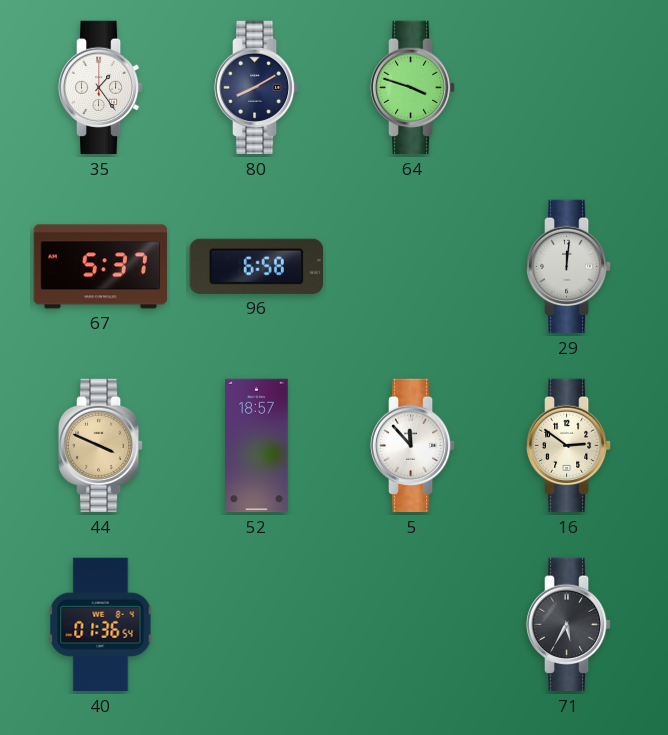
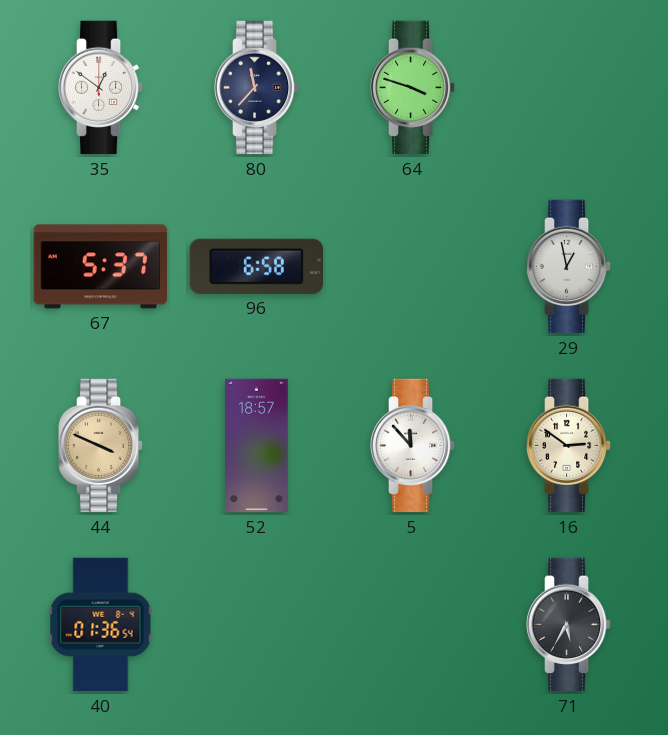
35: 1:24 -> 12:51
80: 8:10 -> 11:37
29: 12:01 -> 12:58
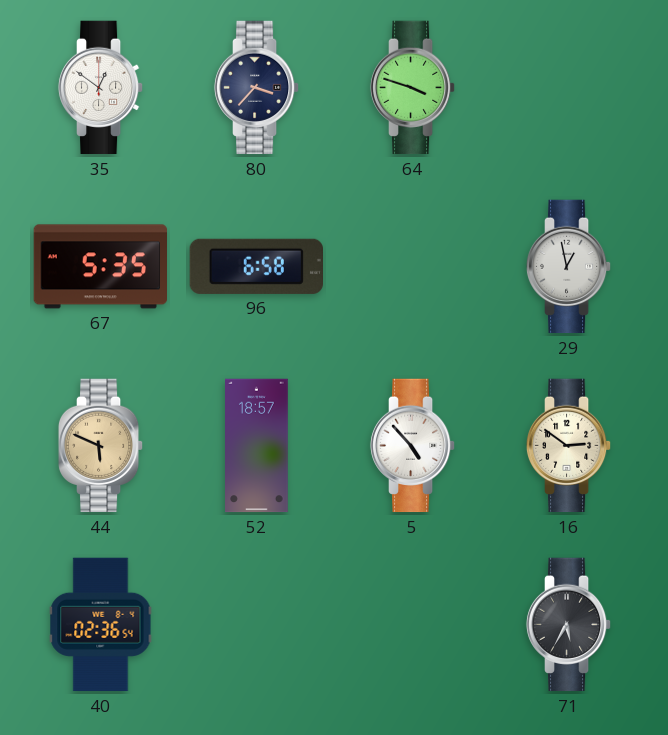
80: 11:37 -> 3:37
67: 5:37 -> 5:35
44: 3:49 -> 5:49
5: 11:53 -> 4:53
40: 01:36 -> 02:36
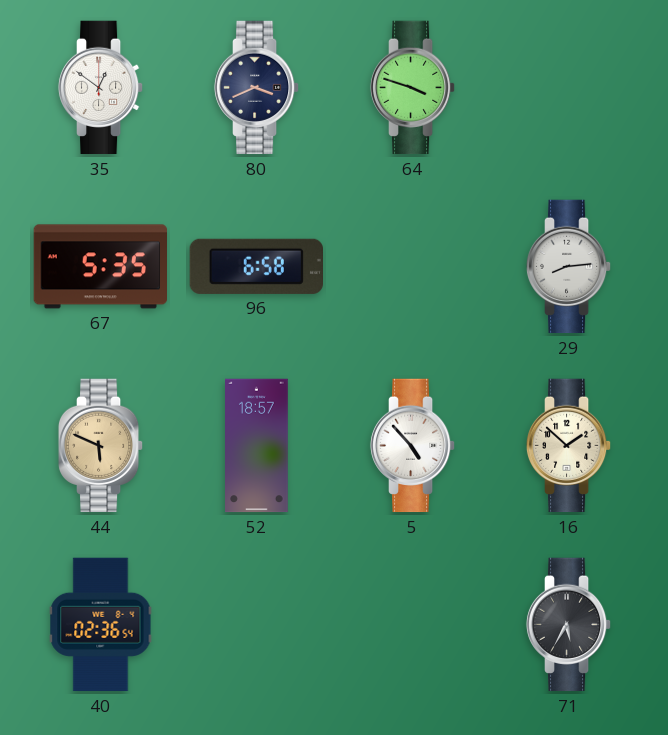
80: 3:37 -> 3:41
29: 12:58 -> 8:14
16: 2:51 -> 1:52
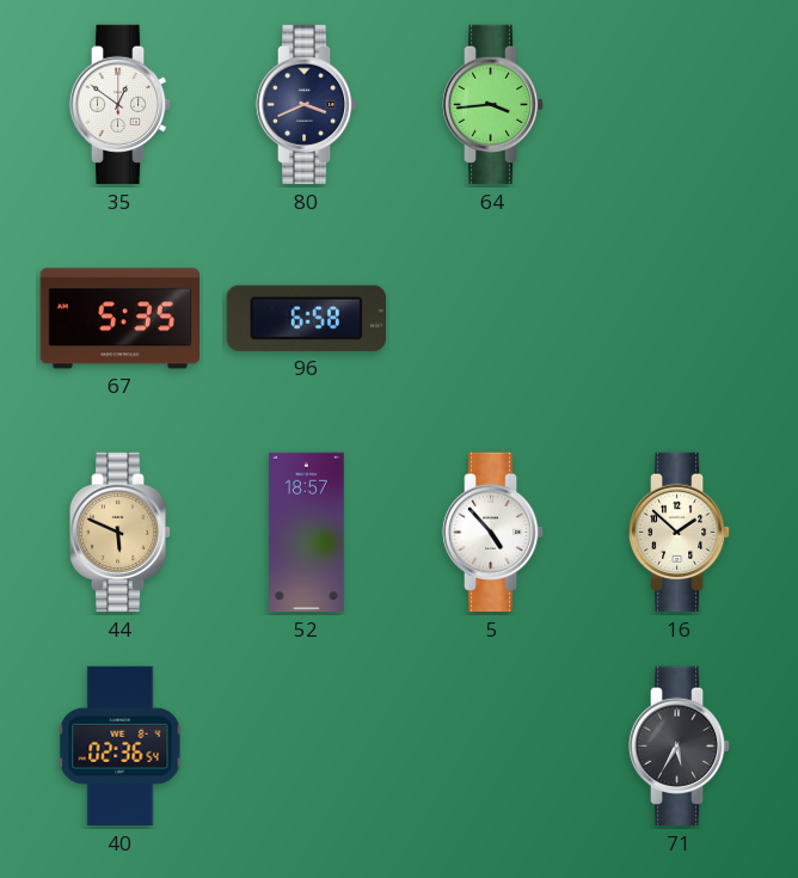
64: 3:48 -> 3:44
29: 8:14 -> none
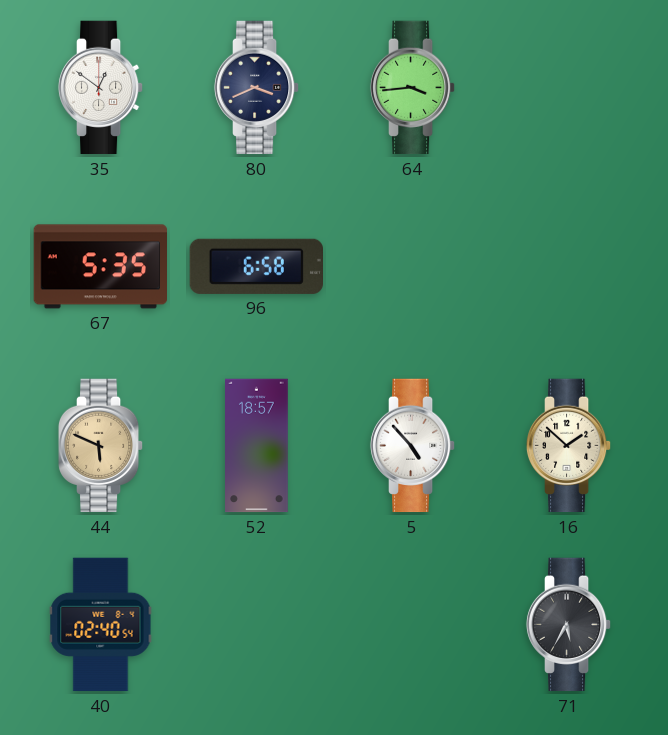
40: 02:36 -> 02:40
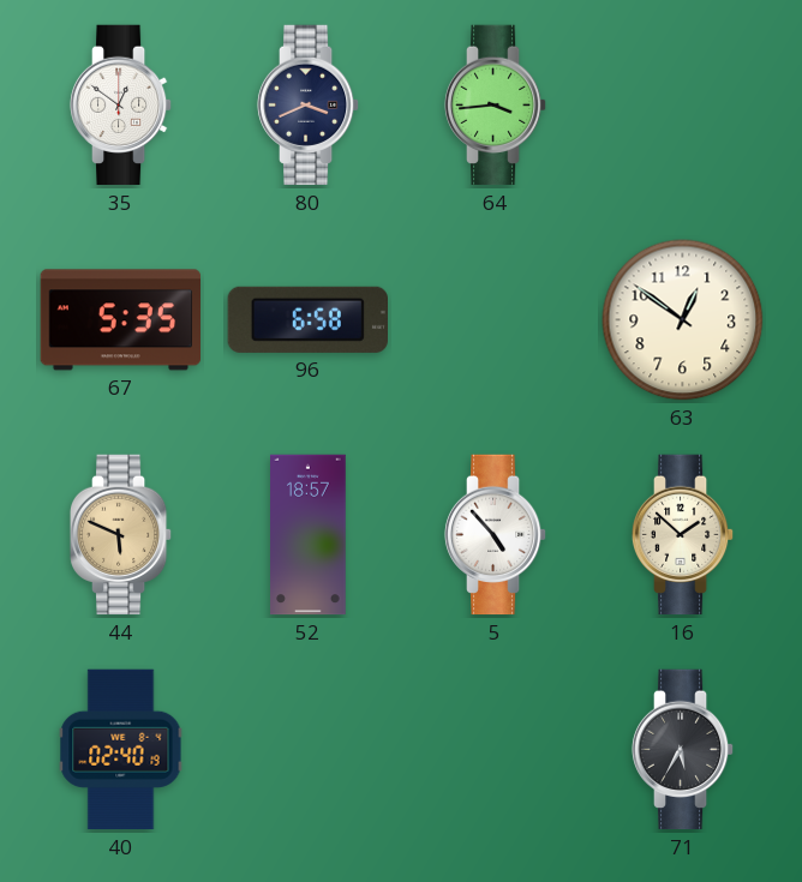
63: none -> 12:51
40: 02:40:54 -> 02:40:19
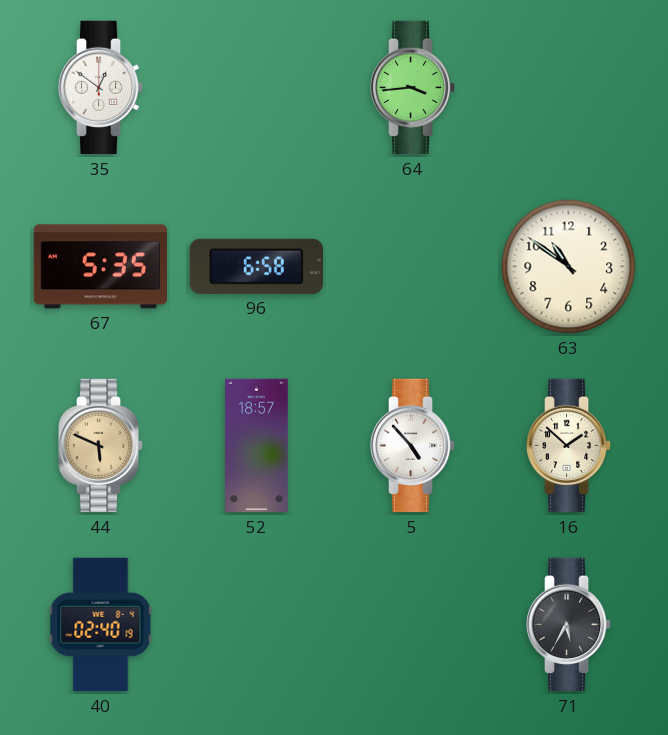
80: 3:41 -> none
63: 12:51 -> 10:51
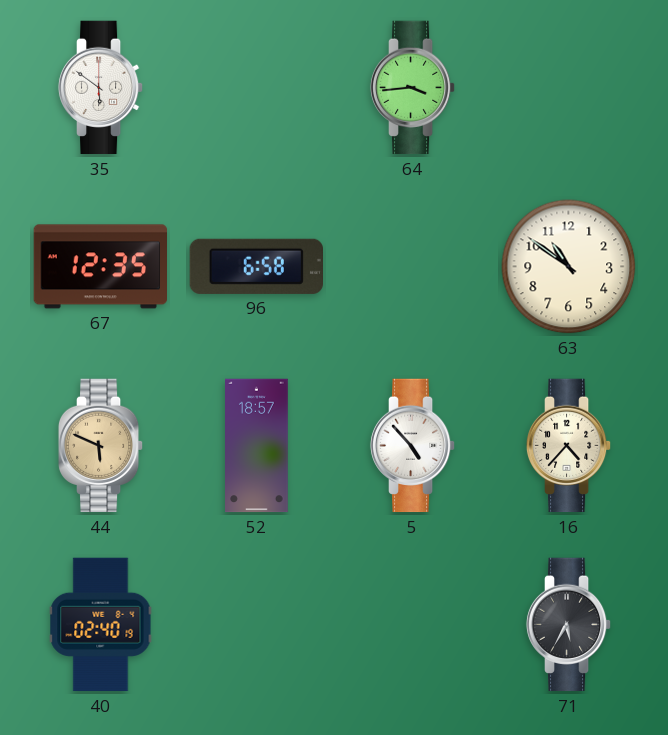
35: 12:51 -> 5:51
67: 5:35 -> 12:35
16: 1:52 -> 4:37
